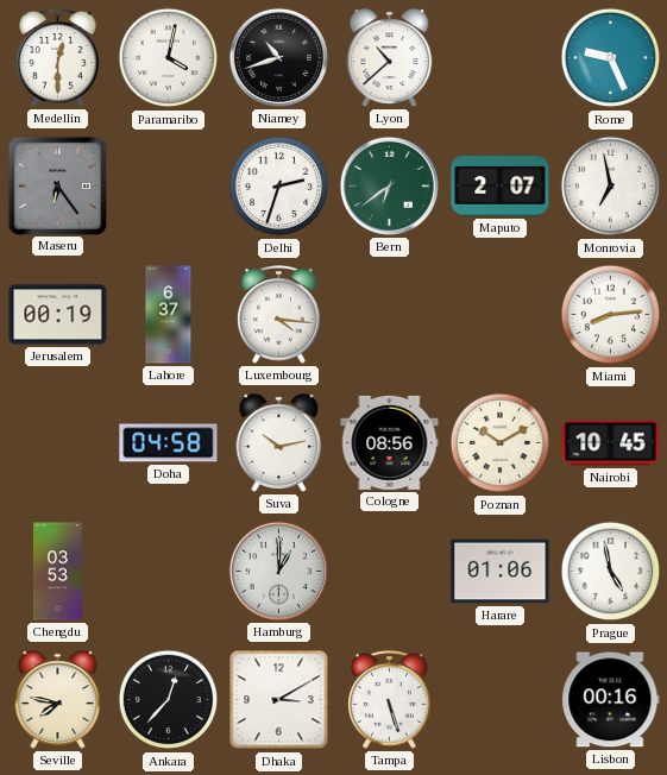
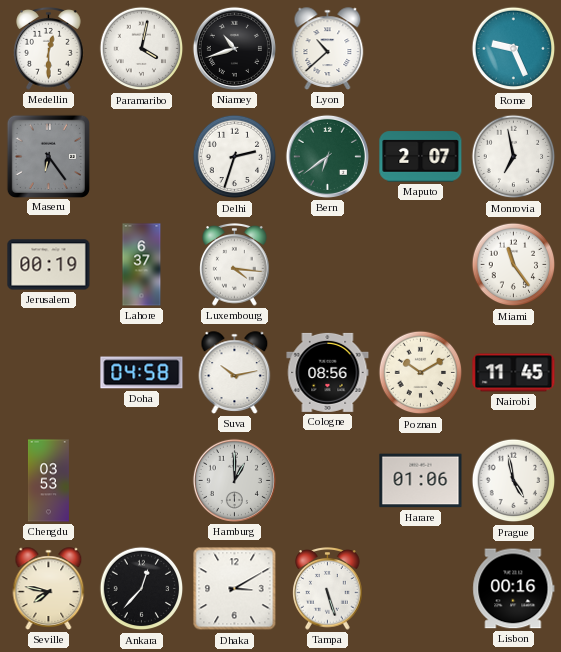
Miami: 8:14 -> 11:24
Nairobi: 10:45 -> 11:45
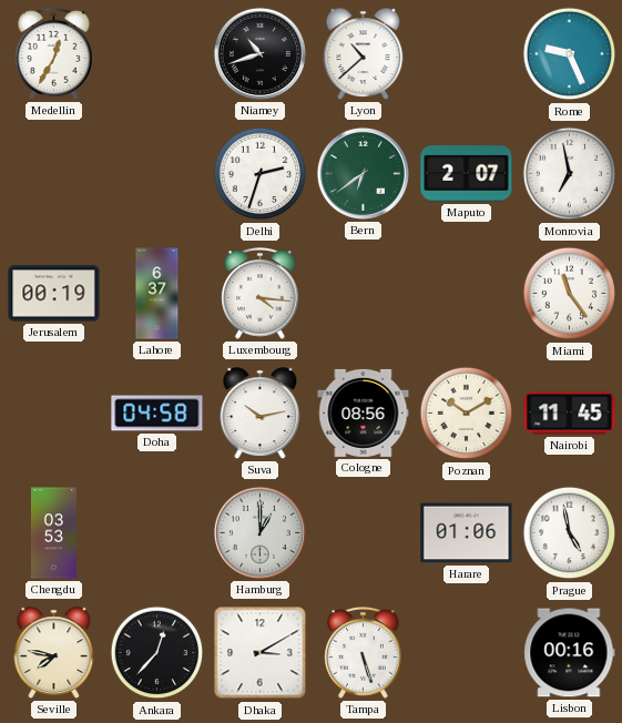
Medellin: 12:30 -> 12:35
Paramaribo: 4:02 -> none
Maseru: 6:24 -> none
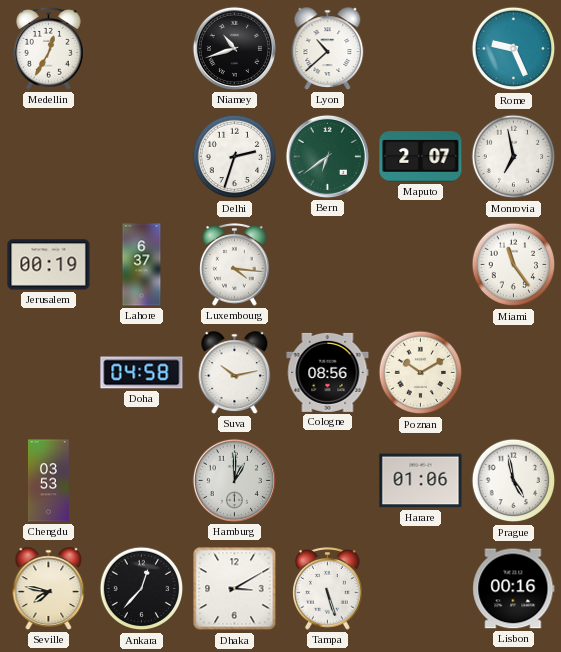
Nairobi: 11:45 -> none
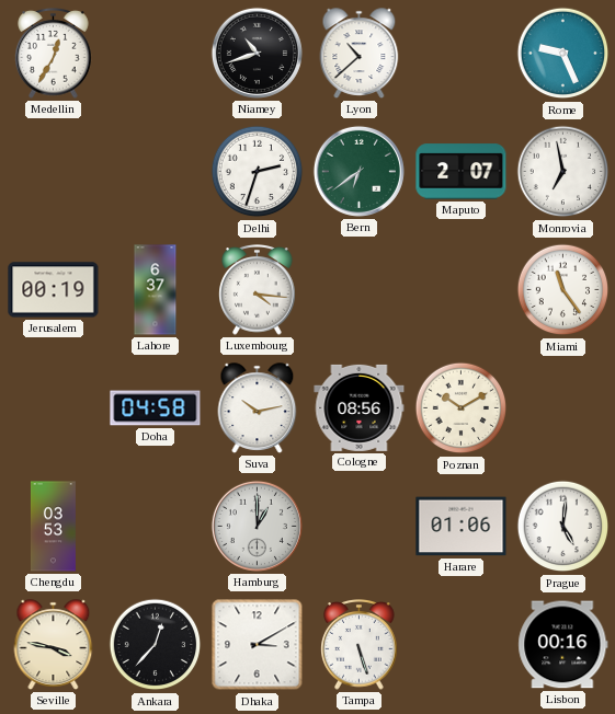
Prague: 4:58 -> 5:01
Seville: 7:47 -> 3:47
